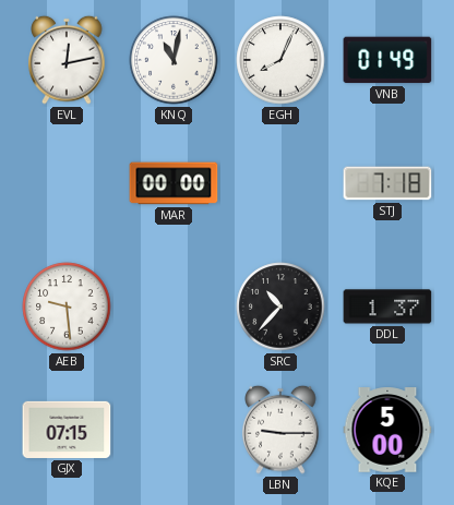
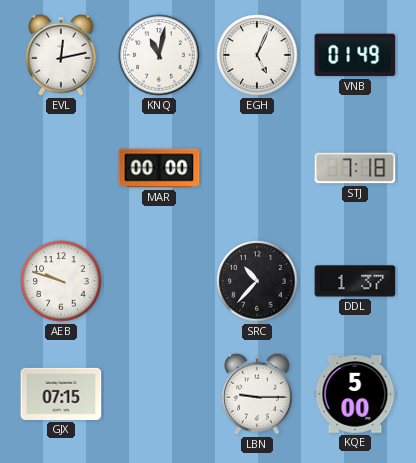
EGH: 8:04 -> 5:04
AEB: 9:29 -> 9:48
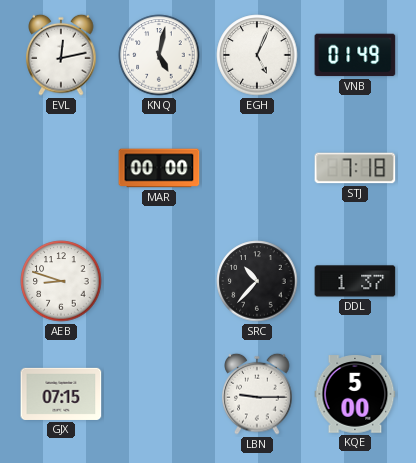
KNQ: 11:02 -> 5:02
AEB: 9:48 -> 8:48
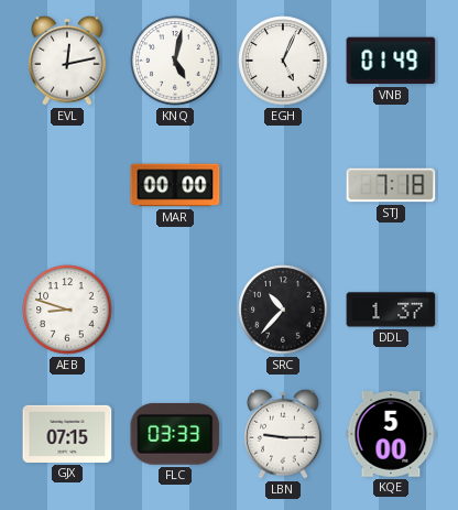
FLC: none -> 03:33
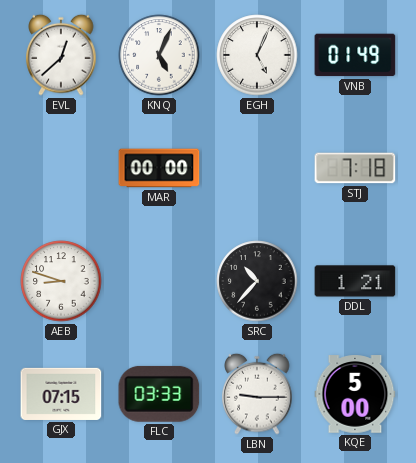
EVL: 12:13 -> 12:38
KNQ: 5:02 -> 5:04
DDL: 1:37 -> 1:21
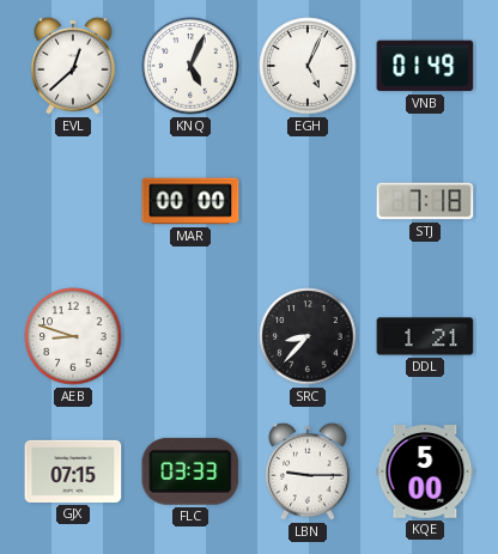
SRC: 10:37 -> 8:37
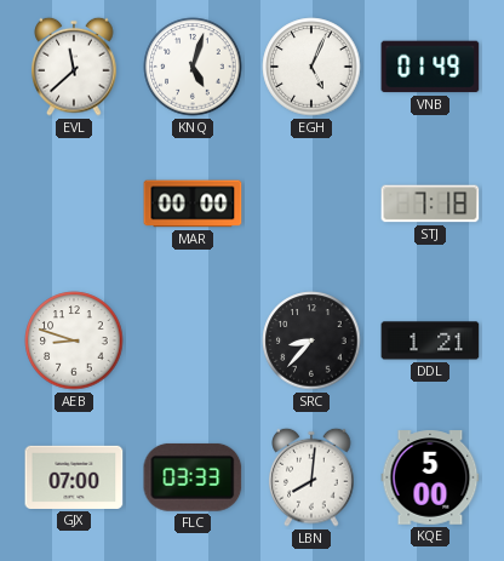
EVL: 12:38 -> 11:38
KNQ: 5:04 -> 5:03
GJX: 07:15 -> 07:00
LBN: 9:15 -> 8:01
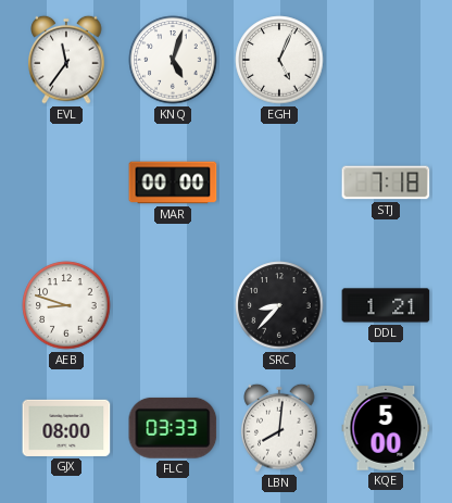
EVL: 11:38 -> 11:36
VNB: 01:49 -> none
GJX: 07:00 -> 08:00
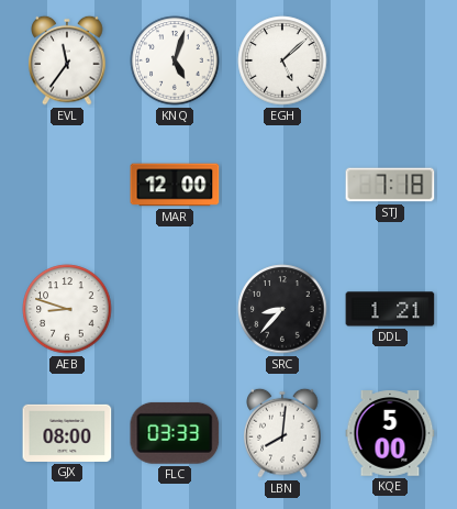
EGH: 5:04 -> 5:08
MAR: 00:00 -> 12:00
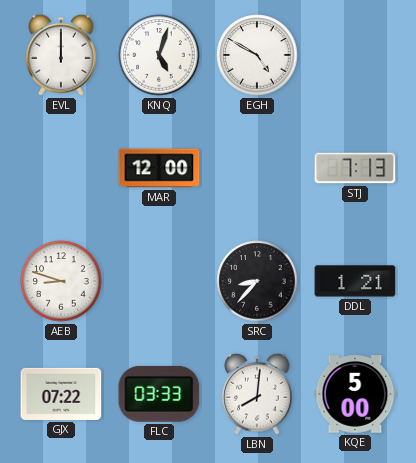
EVL: 11:36 -> 12:00
EGH: 5:08 -> 4:50
STJ: 7:18 -> 7:13
GJX: 08:00 -> 07:22
